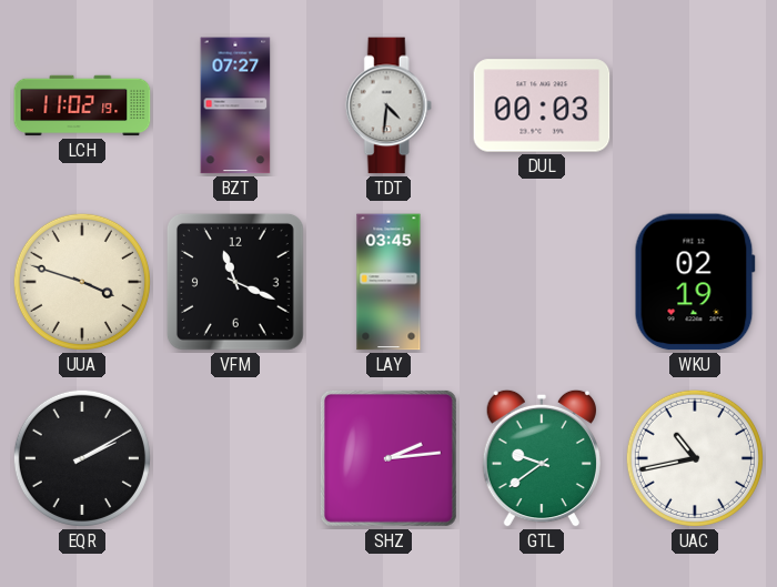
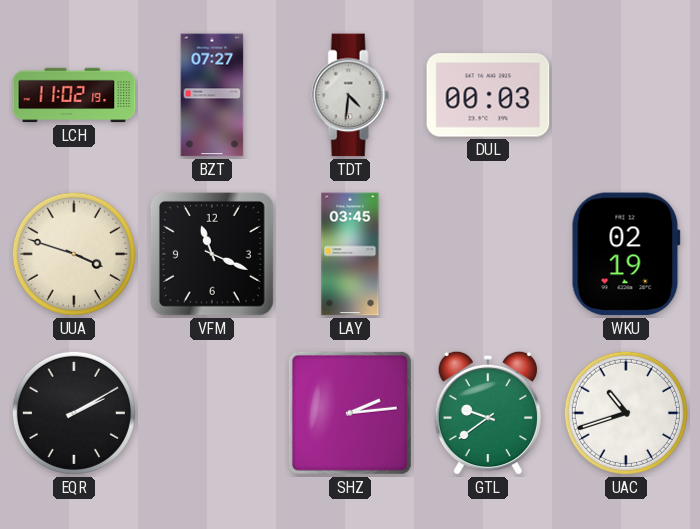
UAC: 10:43 -> 10:42
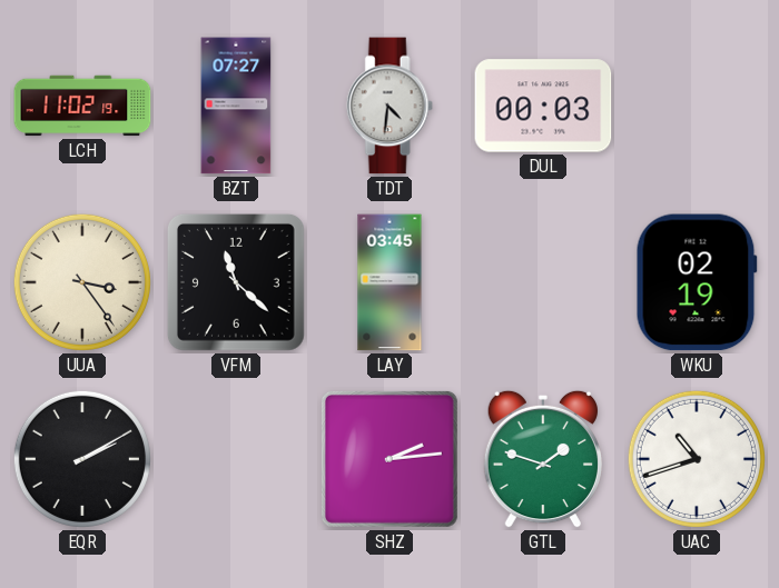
UUA: 3:48 -> 3:24
VFM: 11:19 -> 11:22
GTL: 9:39 -> 1:48
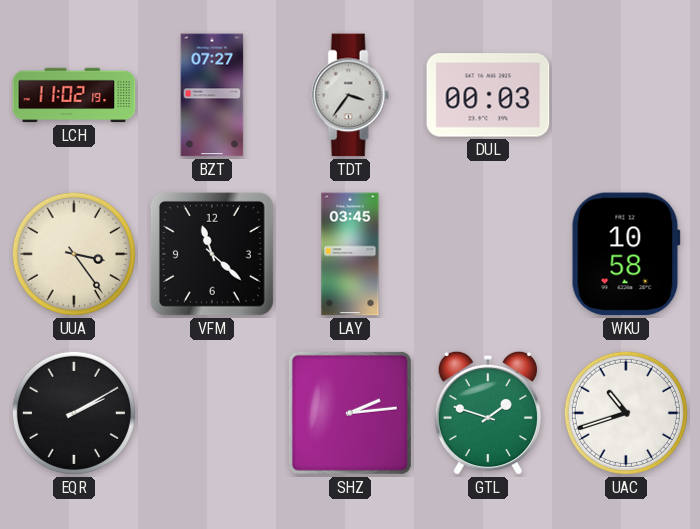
TDT: 4:31 -> 3:36
WKU: 02:19 -> 10:58
